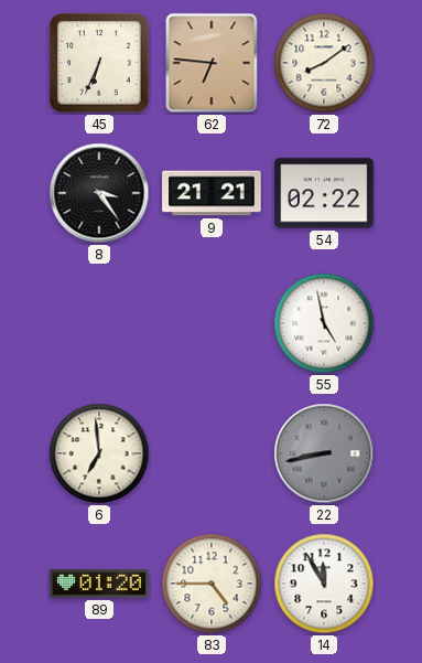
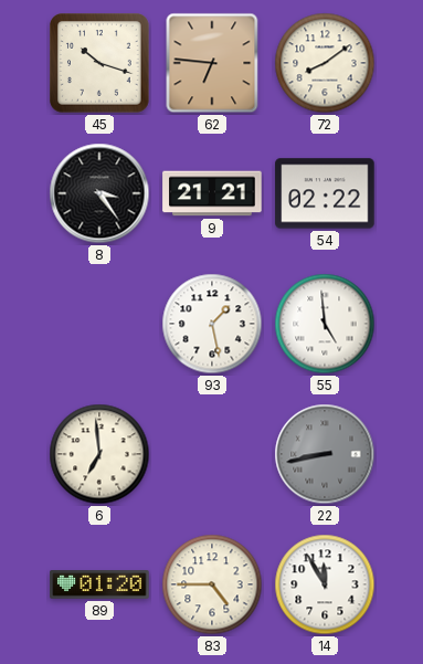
45: 6:34 -> 10:18
93: none -> 1:28
55: 4:58 -> 4:59
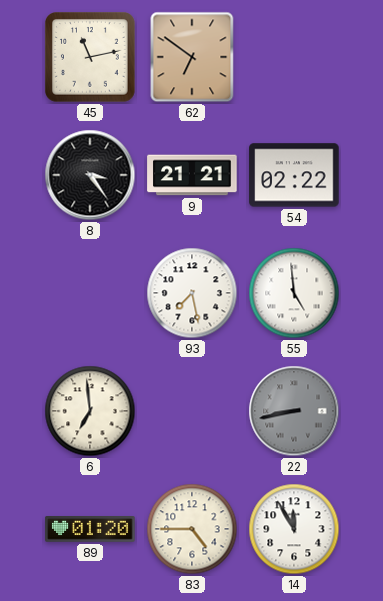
45: 10:18 -> 11:13
62: 6:46 -> 6:51
72: 8:09 -> none
93: 1:28 -> 7:28
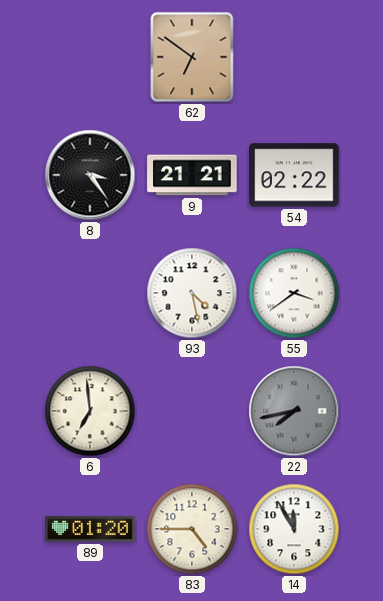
45: 11:13 -> none
93: 7:28 -> 4:28
55: 4:59 -> 3:39
22: 8:43 -> 7:43
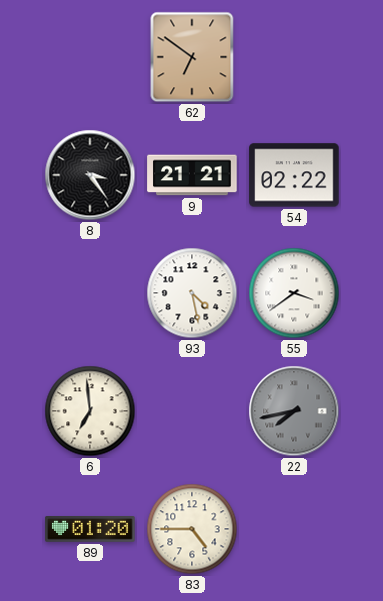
14: 11:55 -> none
